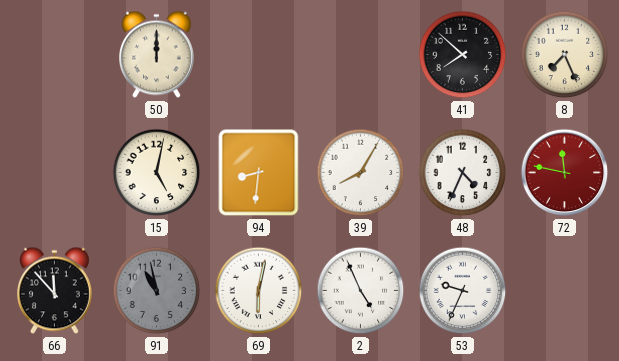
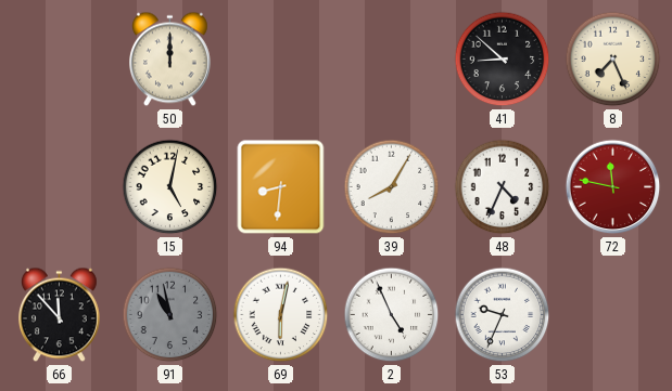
41: 7:52 -> 8:52
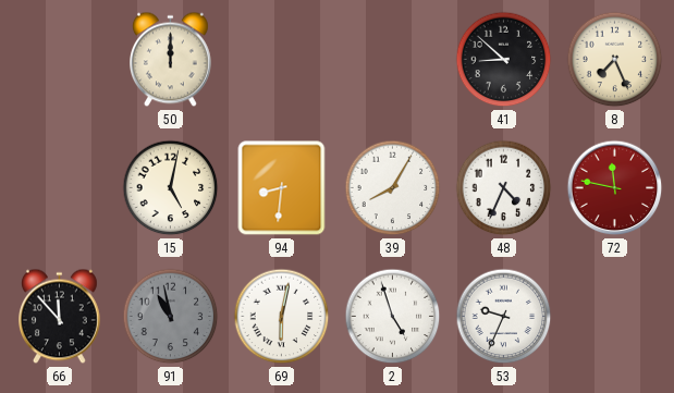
2: 4:56 -> 4:57
